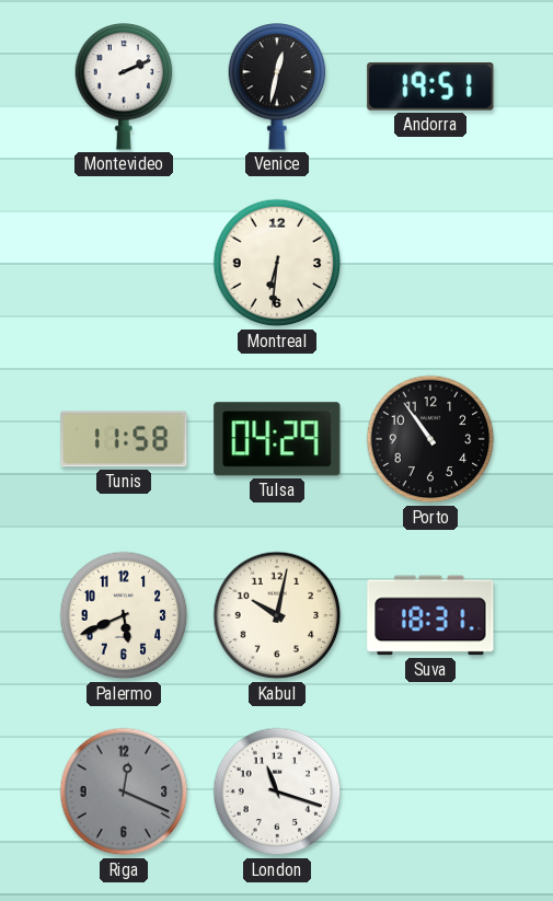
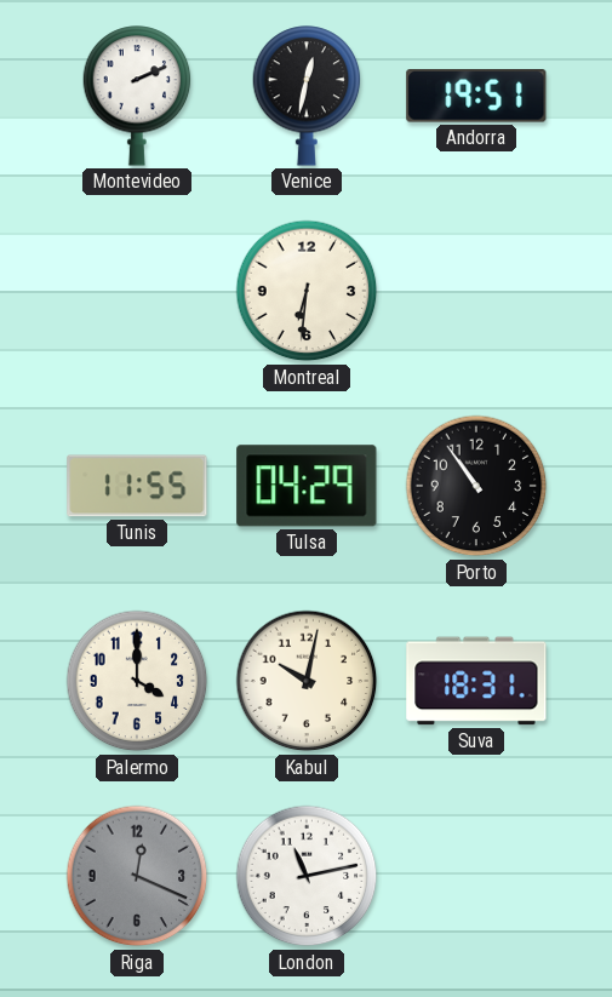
Tunis: 11:58 -> 11:55
Palermo: 5:41 -> 4:00
London: 11:18 -> 11:13
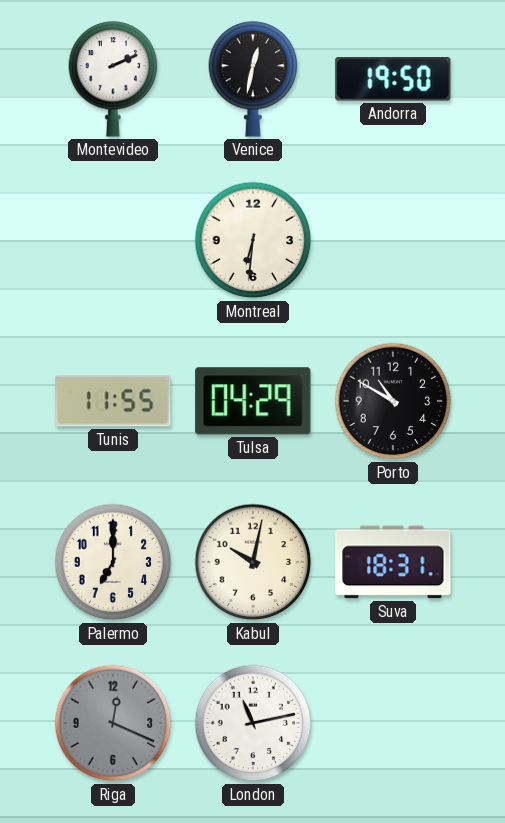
Andorra: 19:51 -> 19:50
Porto: 10:54 -> 10:50
Palermo: 4:00 -> 7:00
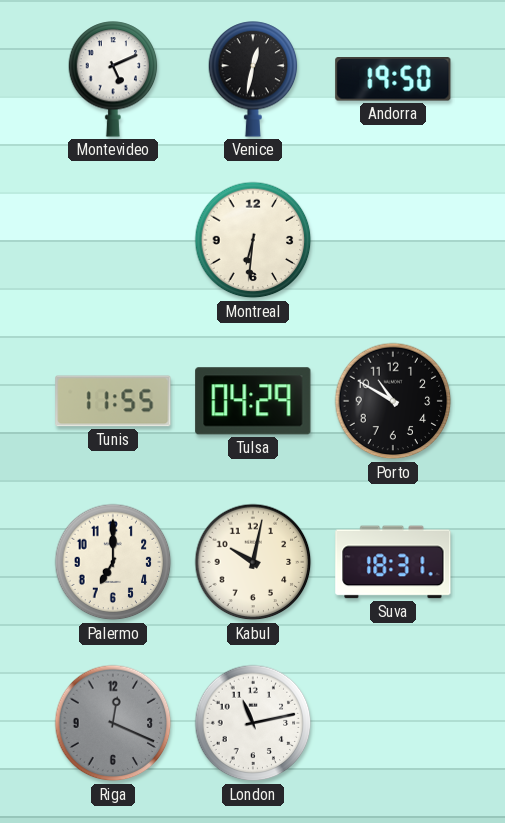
Montevideo: 2:11 -> 5:11
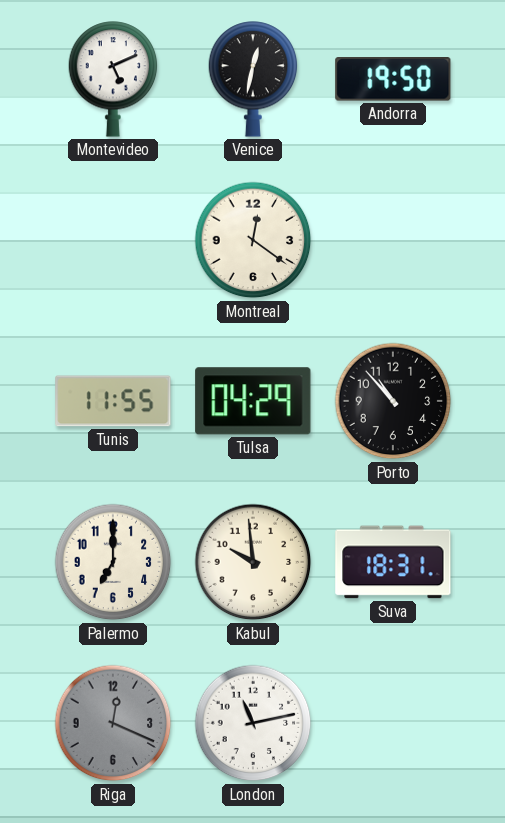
Montreal: 6:31 -> 12:21
Porto: 10:50 -> 10:53
Kabul: 10:02 -> 9:59
